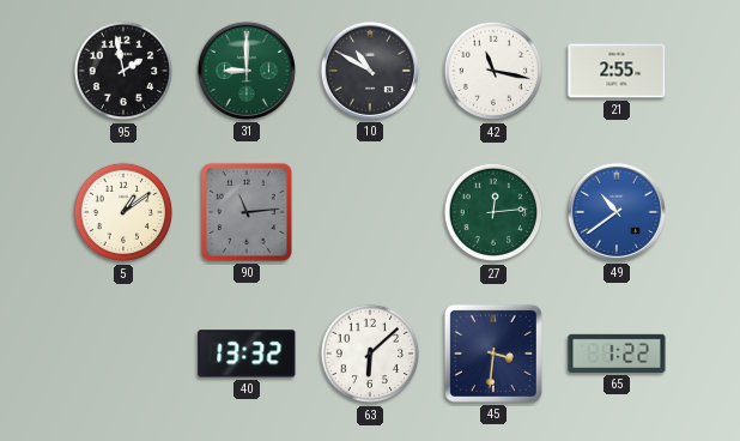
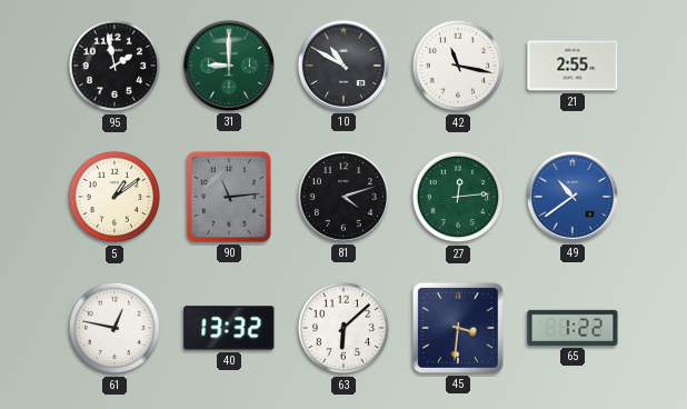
81: none -> 4:12
61: none -> 12:47
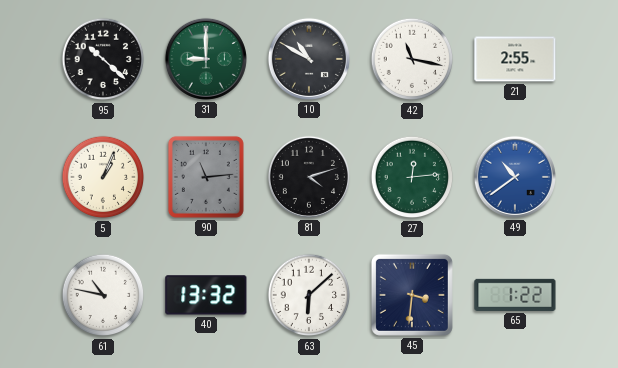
95: 1:58 -> 10:22
5: 1:09 -> 1:04
61: 12:47 -> 10:47
